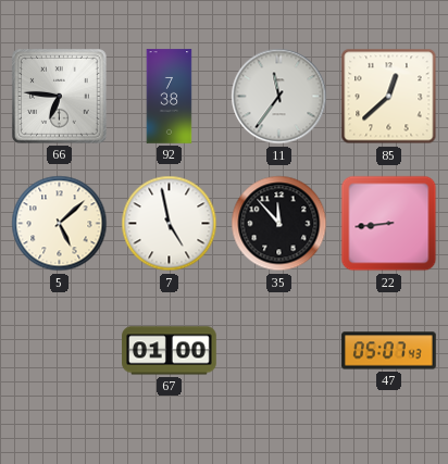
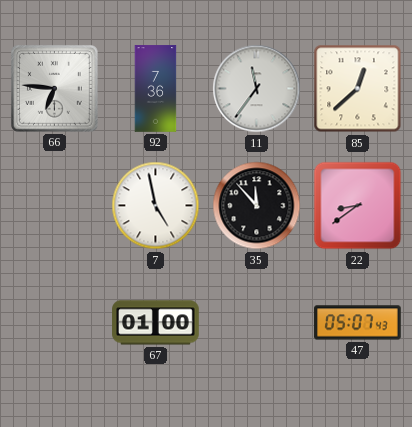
92: 7:38 -> 7:36
5: 5:08 -> none
22: 8:44 -> 8:39
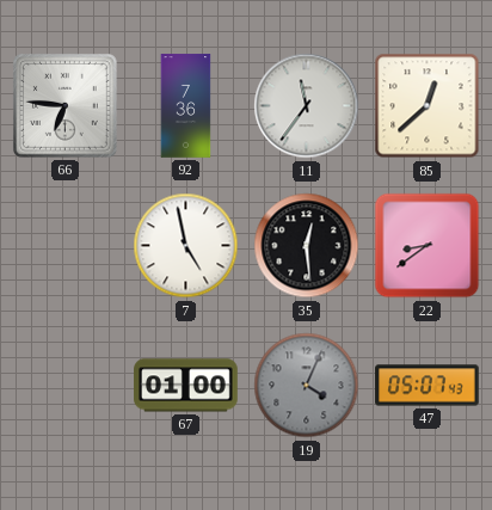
35: 11:53 -> 12:29
19: none -> 4:04
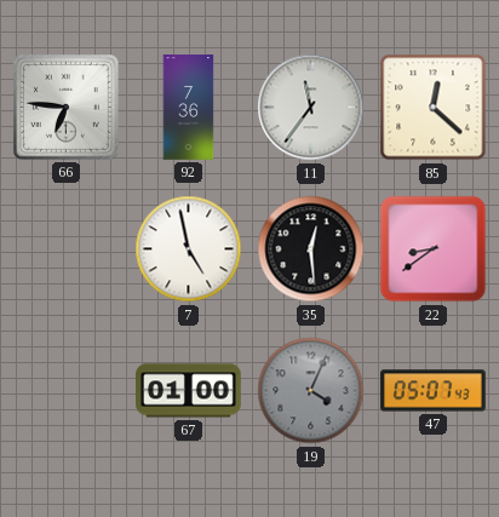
85: 12:38 -> 12:22
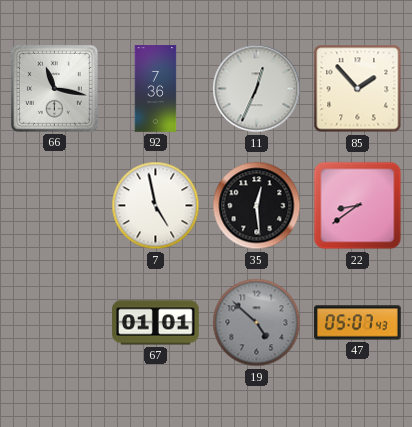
66: 6:46 -> 11:17
11: 11:36 -> 12:34
85: 12:22 -> 1:53
67: 01:00 -> 01:01
19: 4:04 -> 4:52
